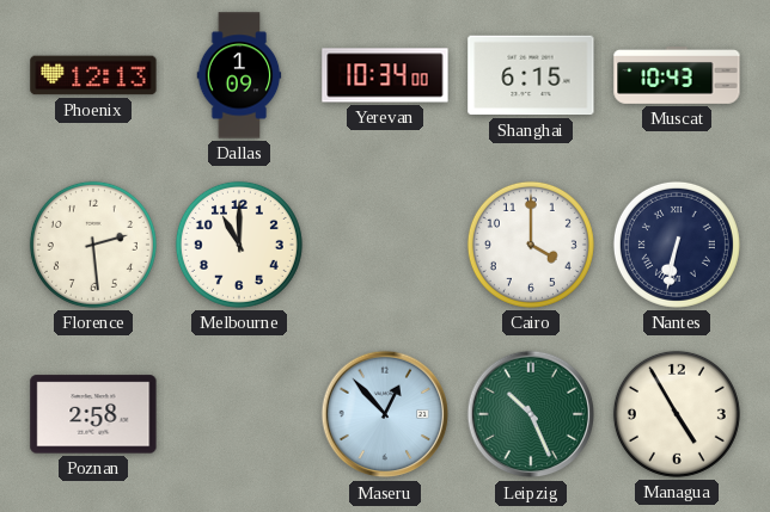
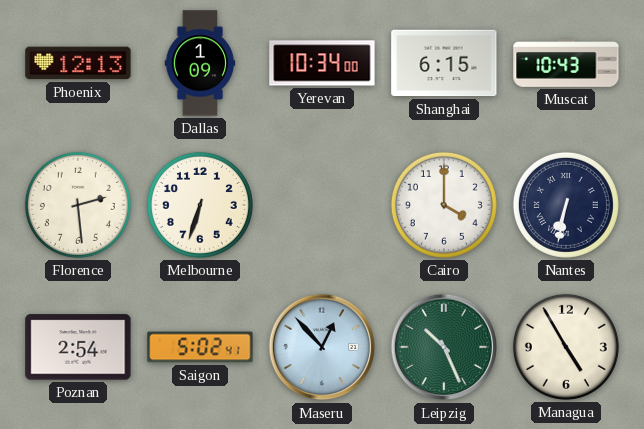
Melbourne: 11:00 -> 6:33
Poznan: 2:58 -> 2:54
Saigon: none -> 5:02
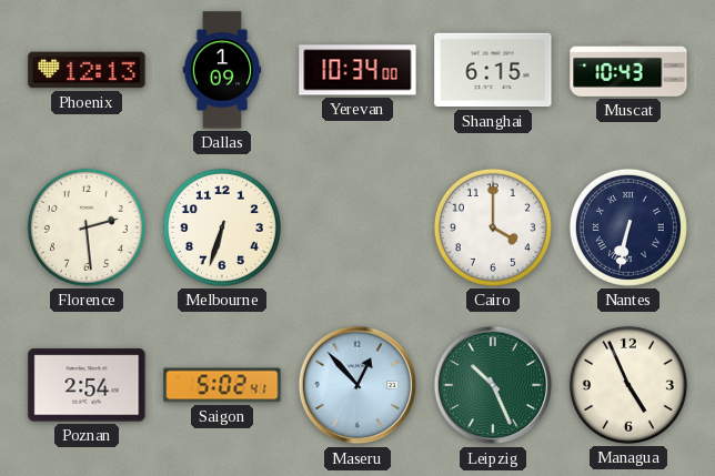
Managua: 4:55 -> 4:56
